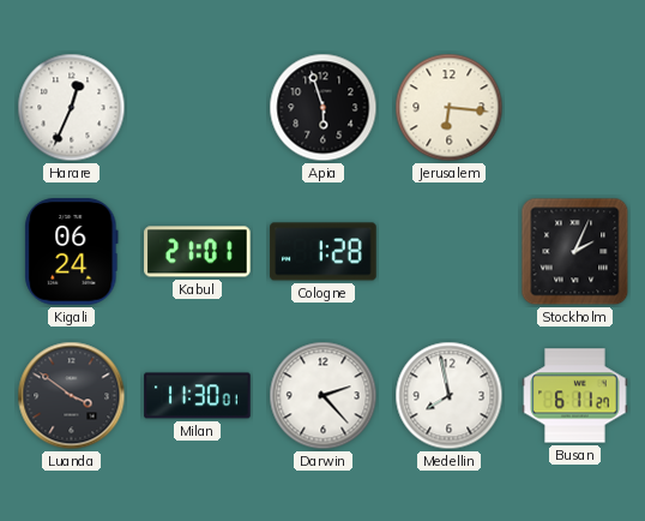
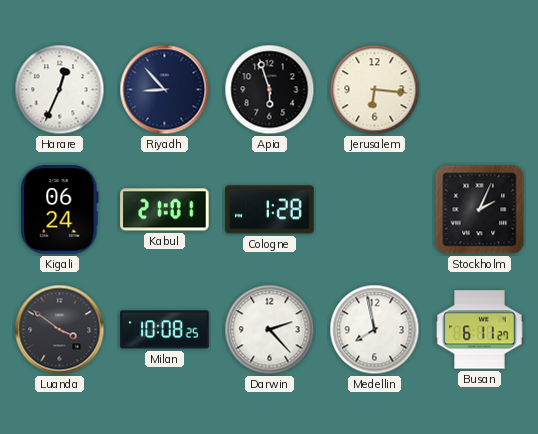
Riyadh: none -> 8:53
Milan: 11:30 -> 10:08
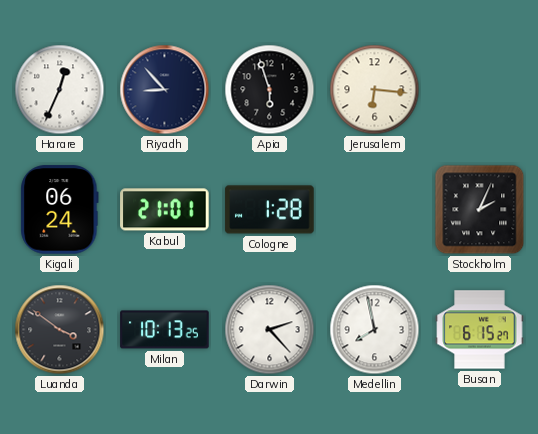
Milan: 10:08 -> 10:13
Busan: 6:11 -> 6:15
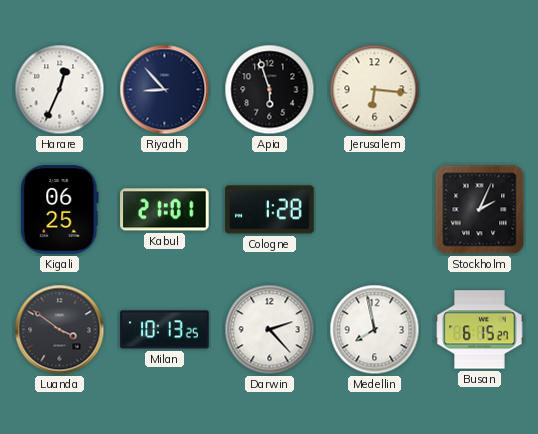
Kigali: 06:24 -> 06:25
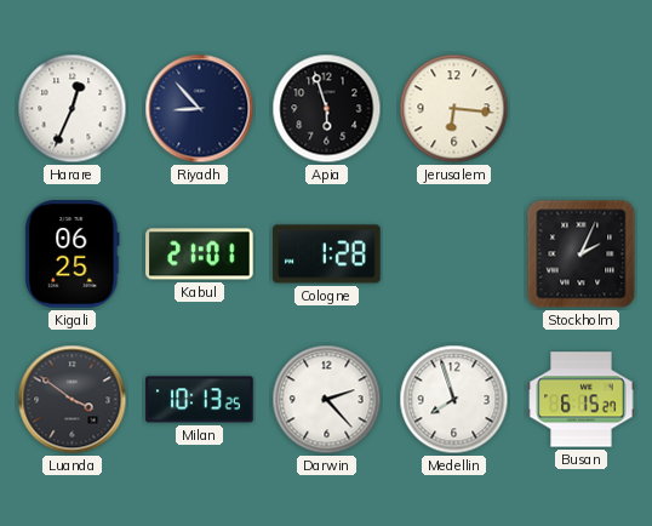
Medellin: 7:58 -> 7:57
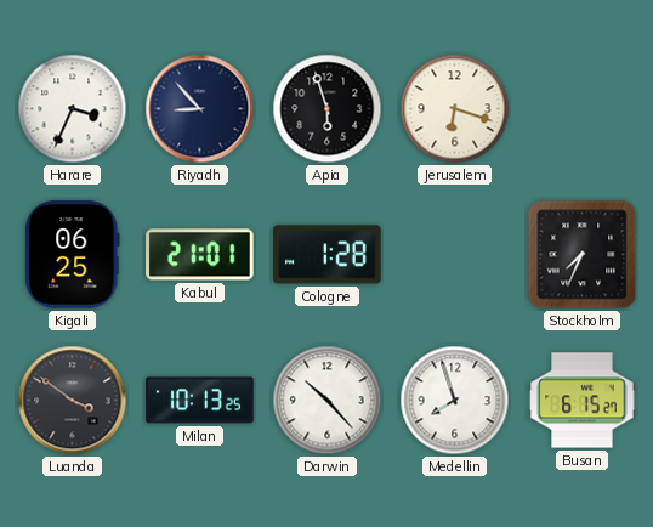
Harare: 12:34 -> 3:34
Jerusalem: 6:16 -> 6:18
Stockholm: 2:04 -> 7:34
Darwin: 2:23 -> 10:23
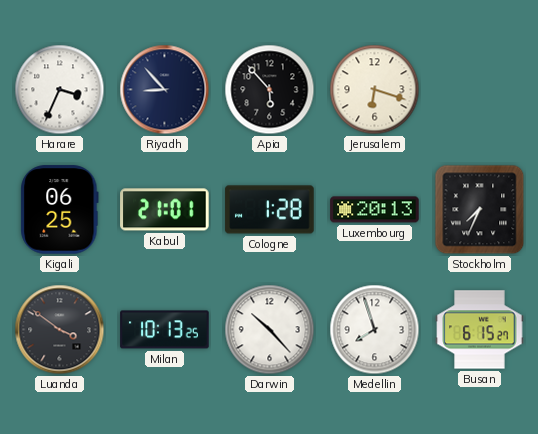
Apia: 5:57 -> 5:53
Luxembourg: none -> 20:13
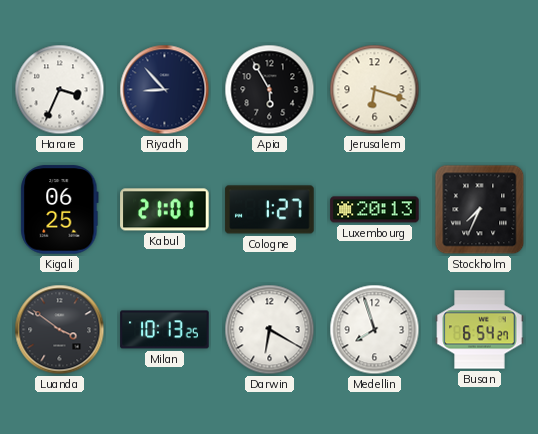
Apia: 5:53 -> 5:55
Cologne: 1:28 -> 1:27
Darwin: 10:23 -> 6:20
Busan: 6:15 -> 6:54
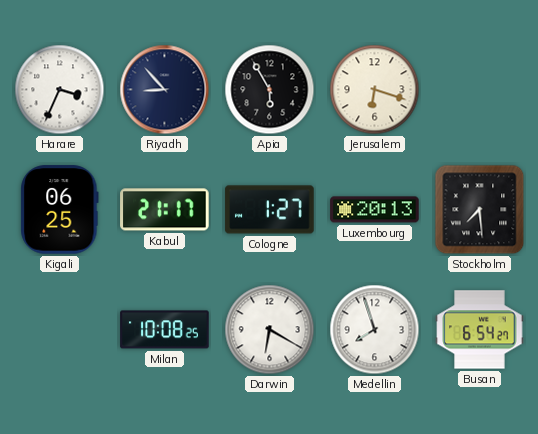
Kabul: 21:01 -> 21:17
Stockholm: 7:34 -> 7:29
Luanda: 3:51 -> none
Milan: 10:13 -> 10:08
